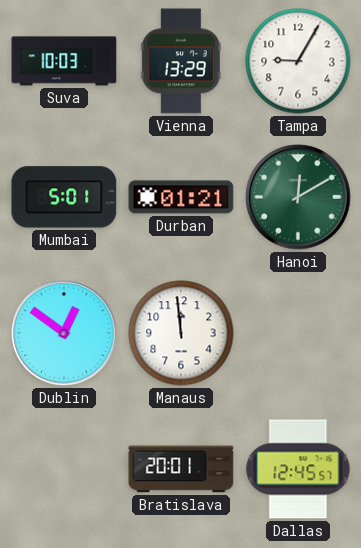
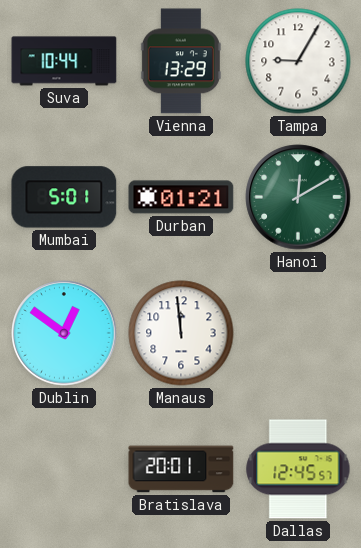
Suva: 10:03 -> 10:44
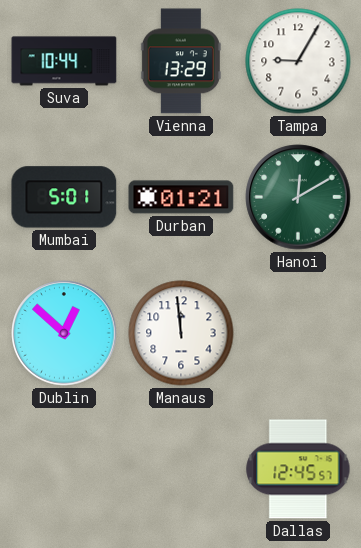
Dublin: 12:51 -> 12:52
Bratislava: 20:01 -> none
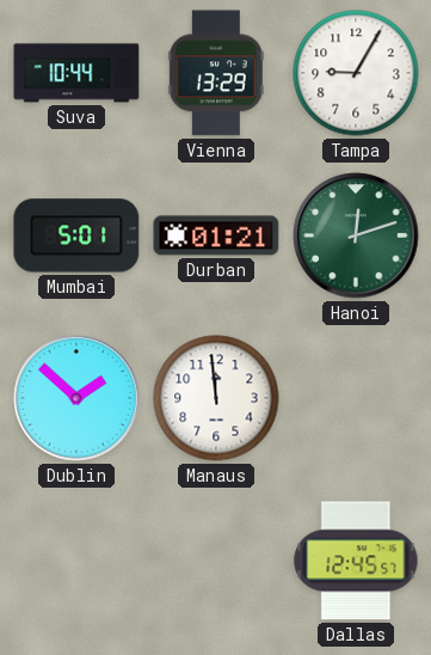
Hanoi: 12:10 -> 12:12
Dublin: 12:52 -> 1:52
